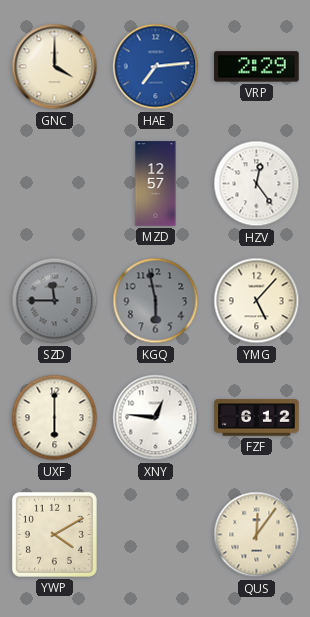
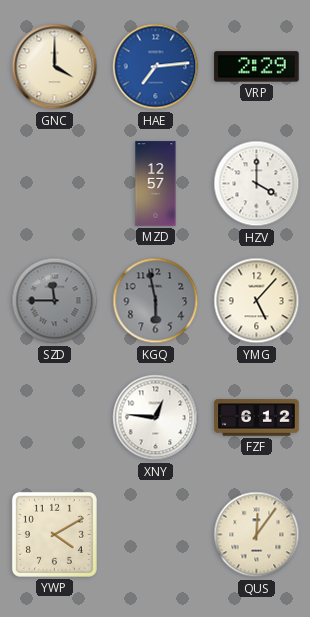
HZV: 12:24 -> 4:00
UXF: 6:00 -> none
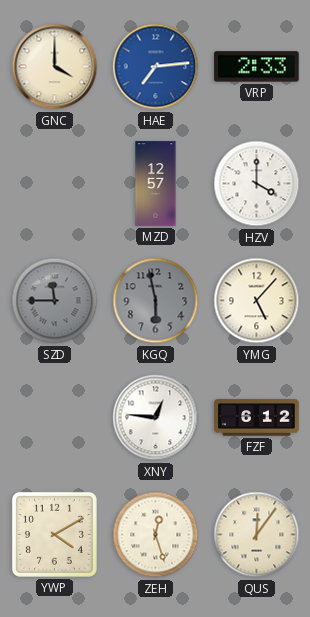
VRP: 2:29 -> 2:33
ZEH: none -> 12:27
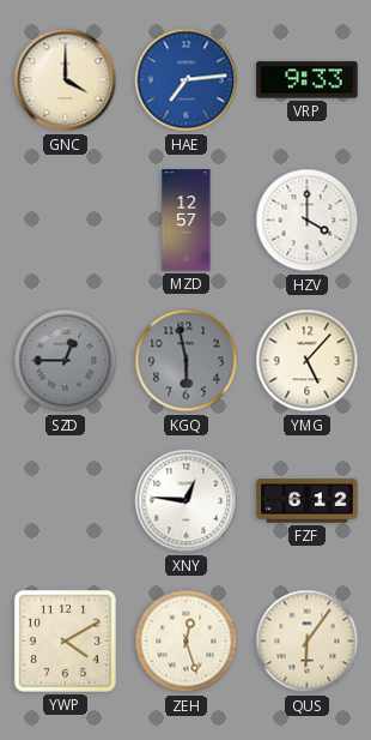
VRP: 2:33 -> 9:33
SZD: 11:45 -> 12:45
QUS: 12:06 -> 6:06
